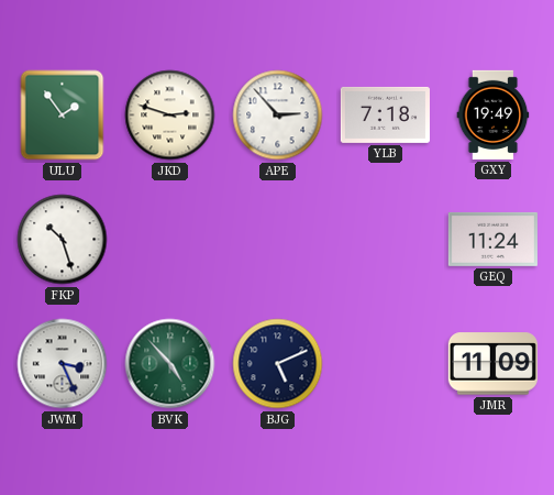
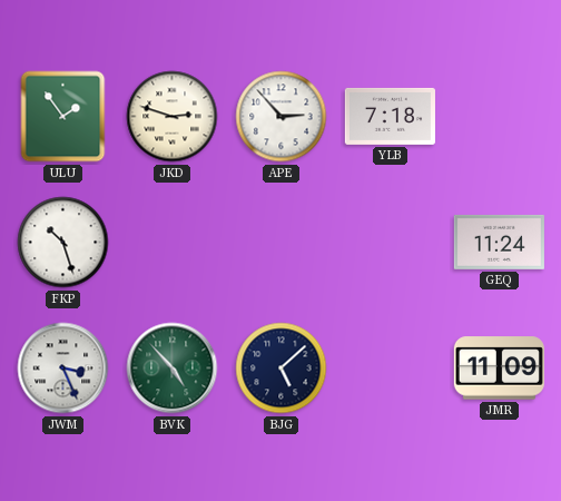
GXY: 19:49 -> none
BJG: 5:11 -> 5:08
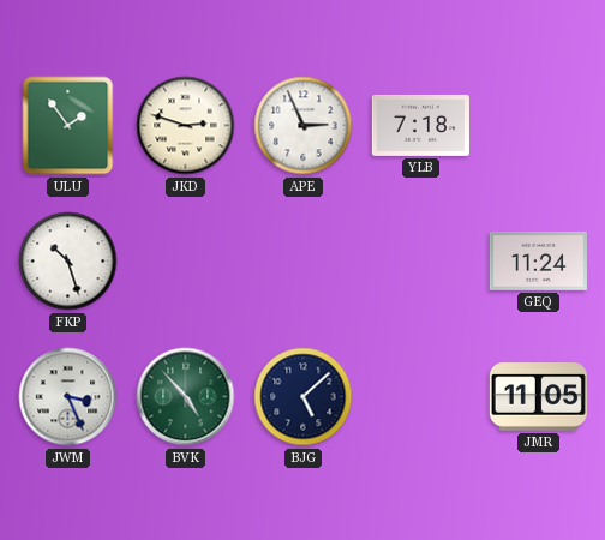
APE: 2:53 -> 2:56
JMR: 11:09 -> 11:05
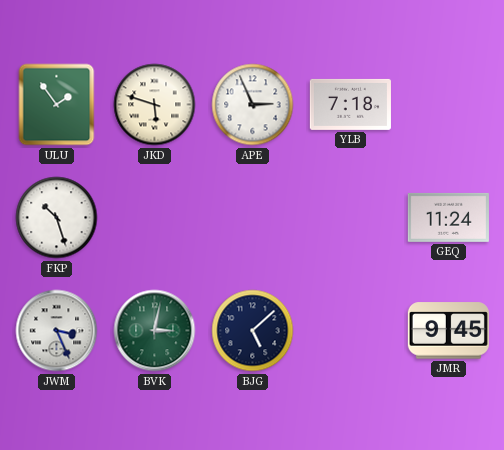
JKD: 2:48 -> 5:48
BVK: 4:53 -> 3:02
JMR: 11:05 -> 9:45
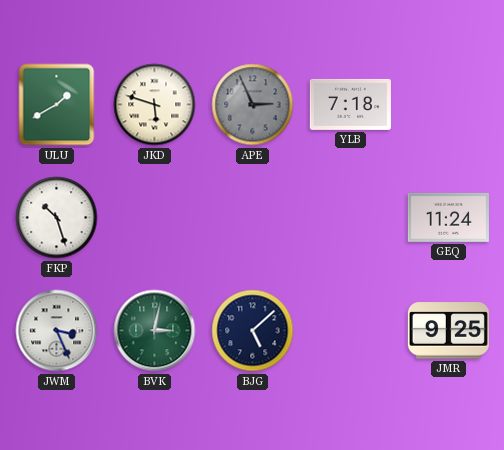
ULU: 1:54 -> 1:40
APE dial: white -> grey
JMR: 9:45 -> 9:25
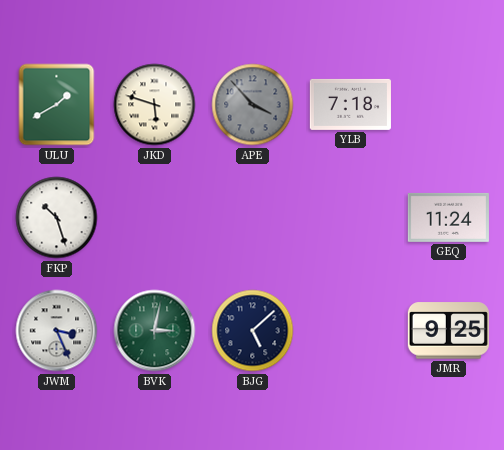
APE: 2:56 -> 3:53
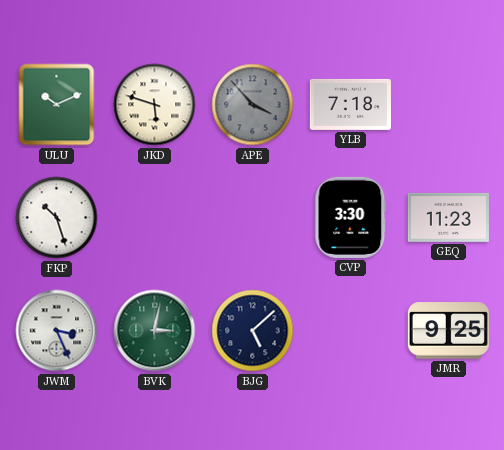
ULU: 1:40 -> 10:11
CVP: none -> 3:30
GEQ: 11:24 -> 11:23
